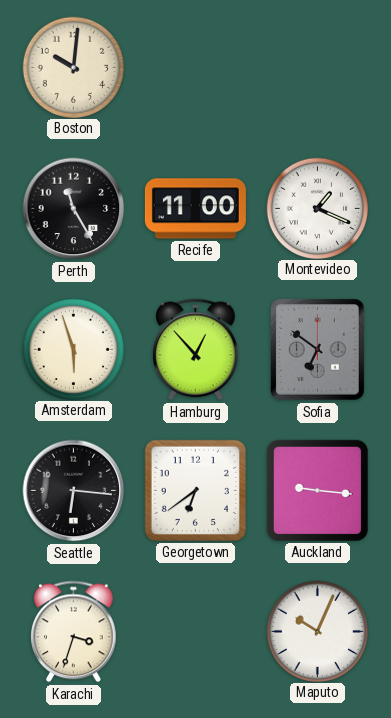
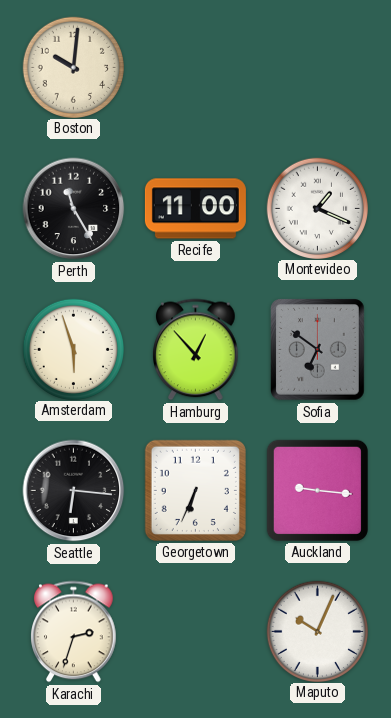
Georgetown: 6:39 -> 6:34
Karachi: 3:33 -> 2:33
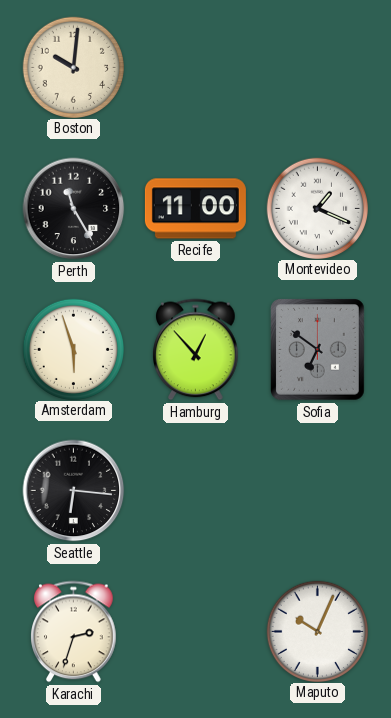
Georgetown: 6:34 -> none
Auckland: 9:16 -> none
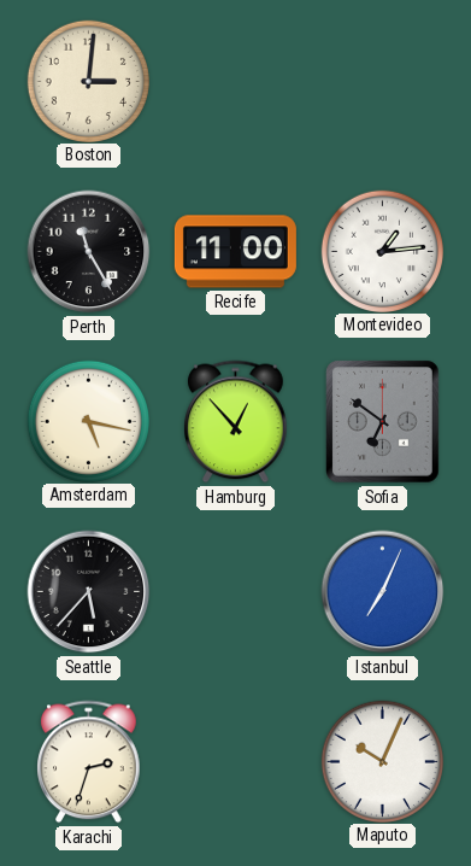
Boston: 10:01 -> 3:01
Montevideo: 1:19 -> 1:14
Amsterdam: 5:57 -> 5:17
Seattle: 6:16 -> 5:37
Istanbul: none -> 7:04
